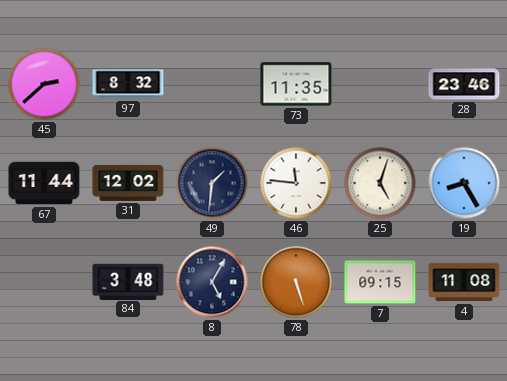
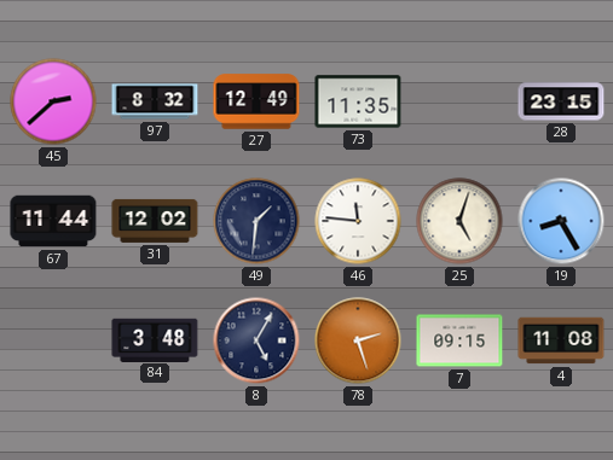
27: none -> 12:49
28: 23:46 -> 23:15
78: 5:27 -> 2:27
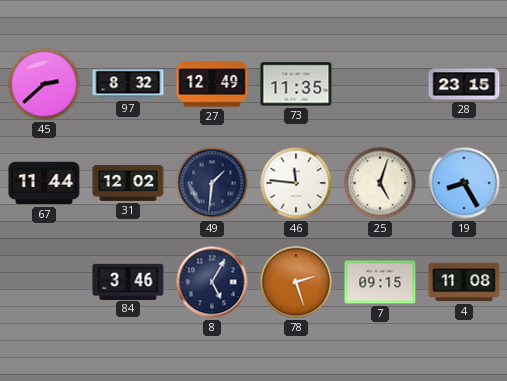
84: 3:48 -> 3:46
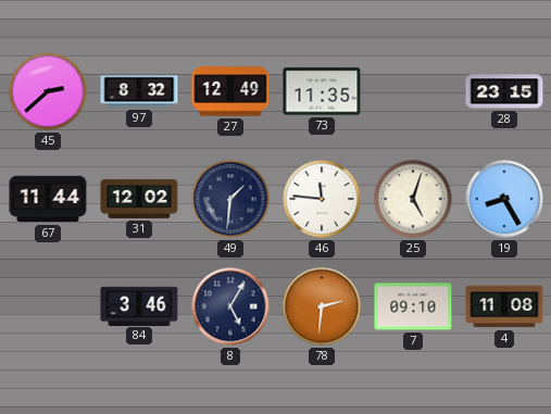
78: 2:27 -> 2:31
7: 09:15 -> 09:10
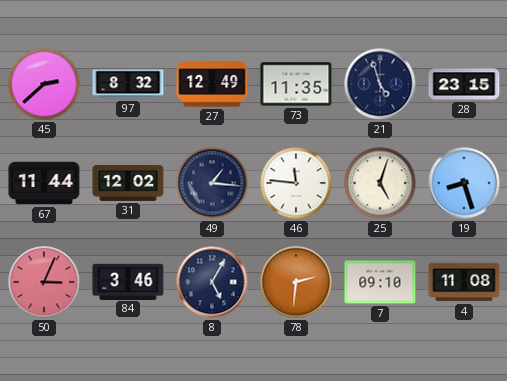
21: none -> 4:57
49: 1:31 -> 1:16
19: 8:25 -> 8:27
50: none -> 3:04
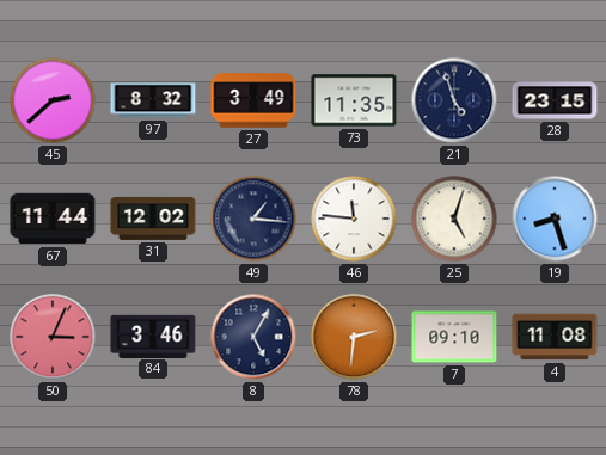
27: 12:49 -> 3:49
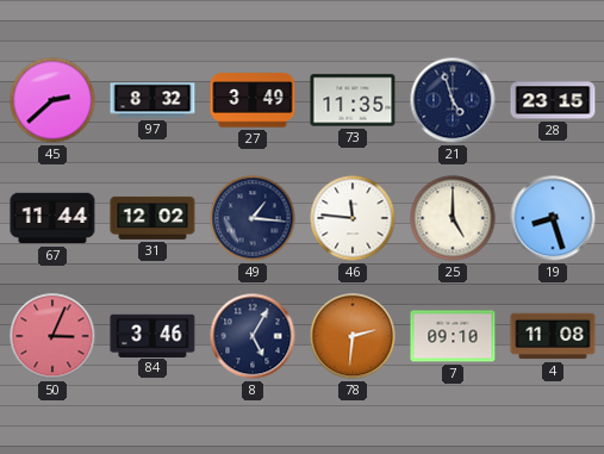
25: 5:03 -> 5:00
